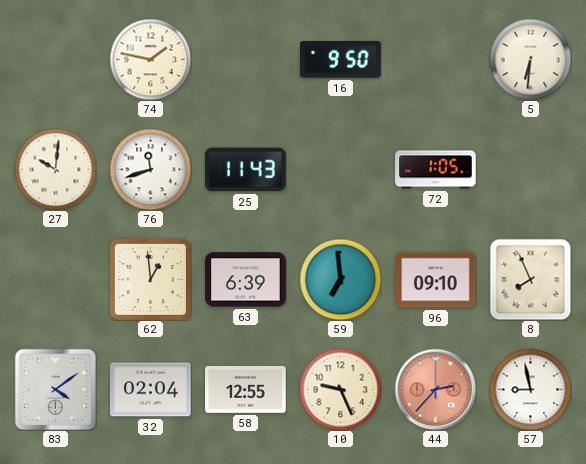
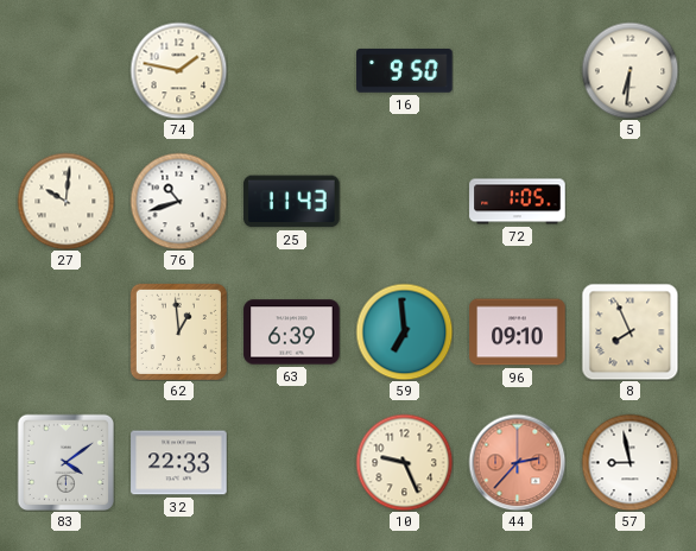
76: 11:42 -> 10:42
32: 02:04 -> 22:33
58: 12:55 -> none
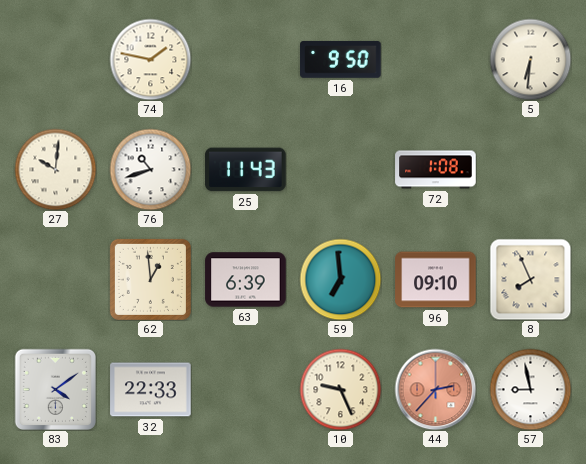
72: 1:05 -> 1:08
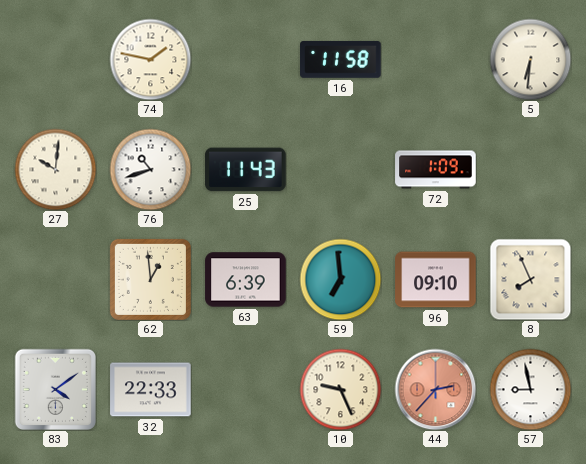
16: 9:50 -> 11:58
72: 1:08 -> 1:09
